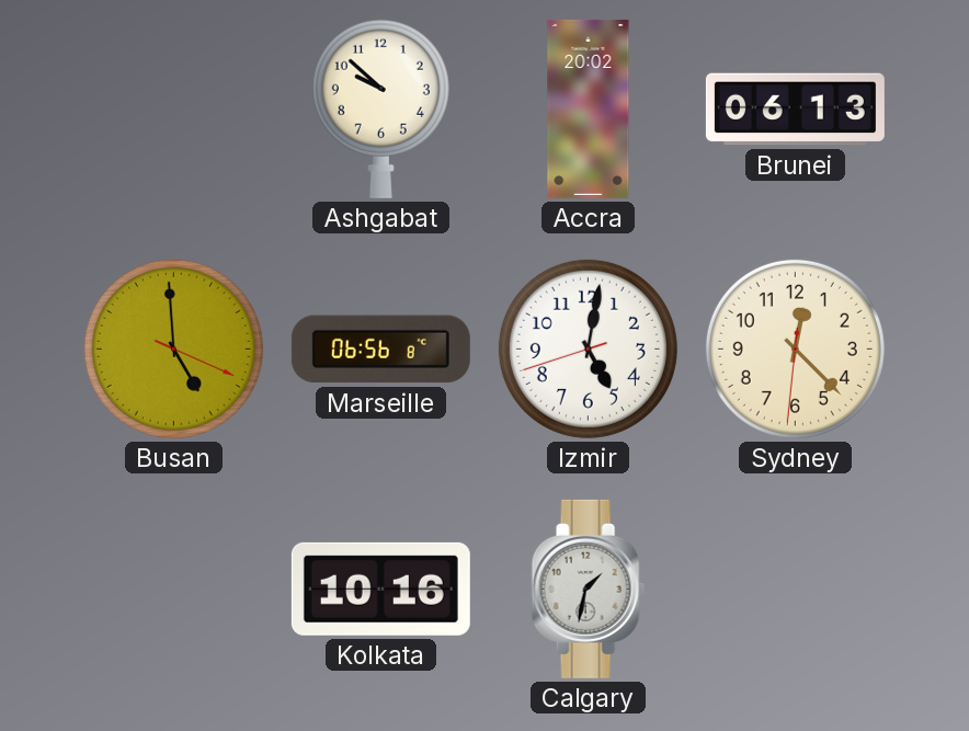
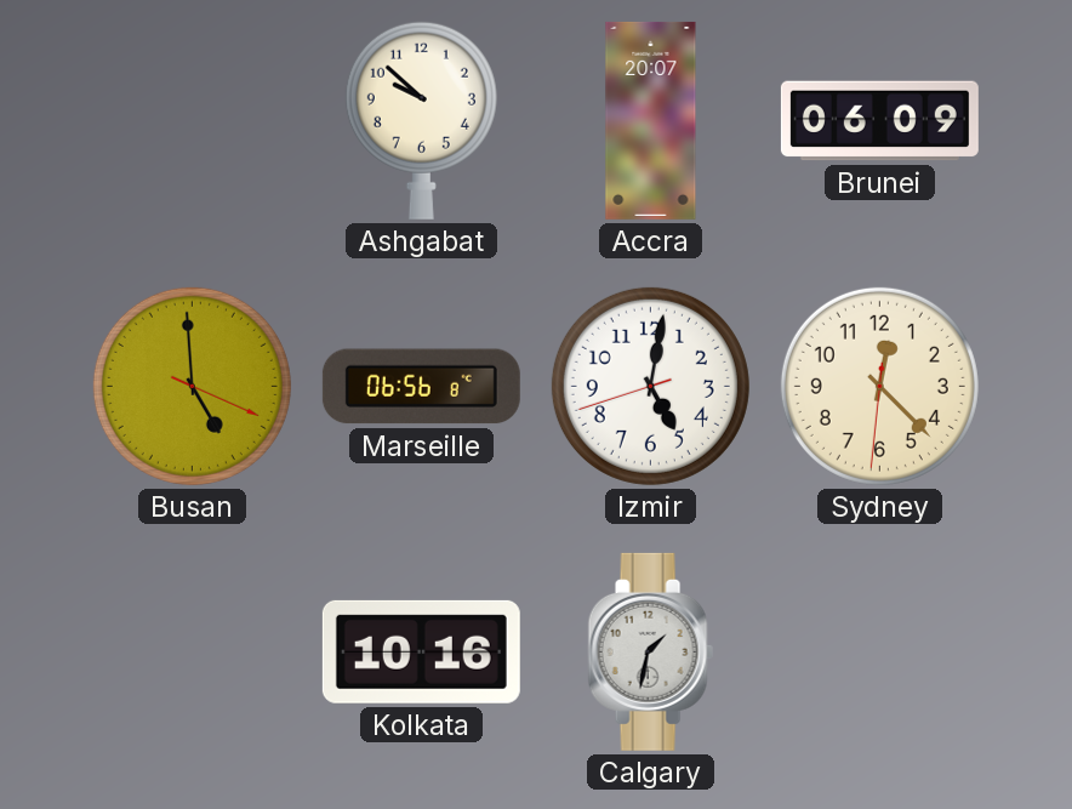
Accra: 20:02 -> 20:07
Brunei: 06:13 -> 06:09
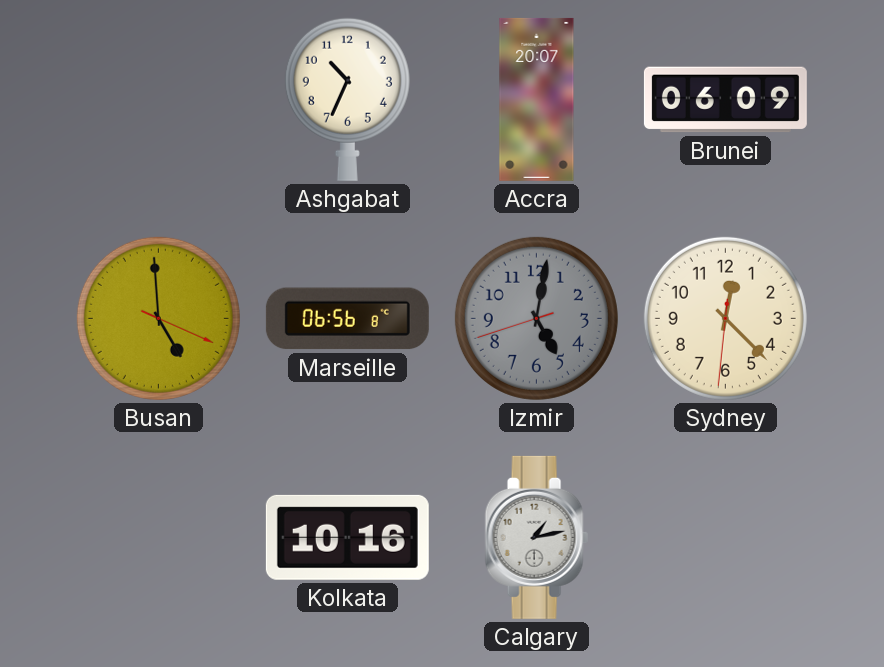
Ashgabat: 9:52 -> 10:34
Izmir dial: white -> grey
Calgary: 1:32 -> 1:13
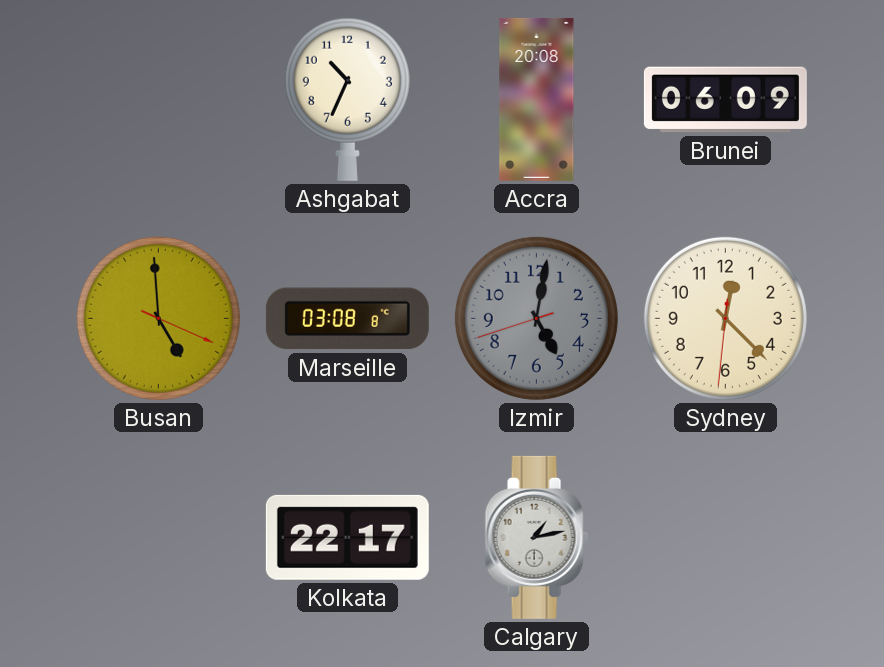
Accra: 20:07 -> 20:08
Marseille: 06:56 -> 03:08
Kolkata: 10:16 -> 22:17
